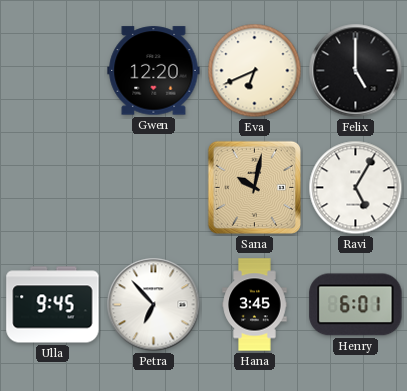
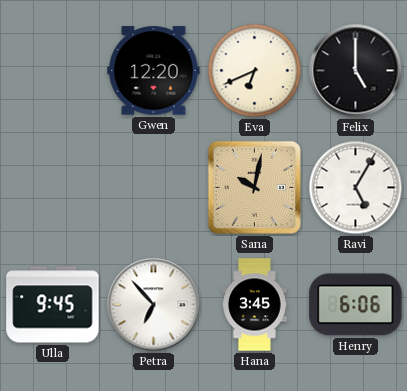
Henry: 6:01 -> 6:06
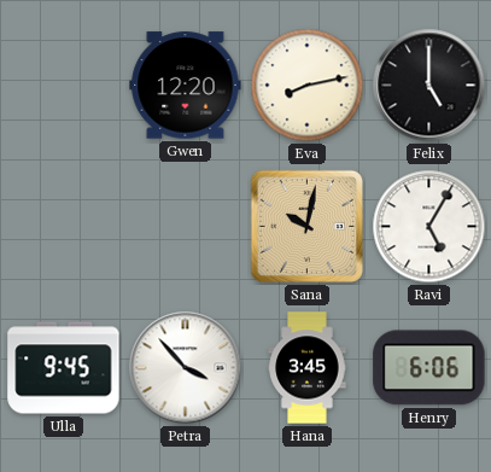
Eva: 6:41 -> 8:13
Petra: 6:53 -> 3:53
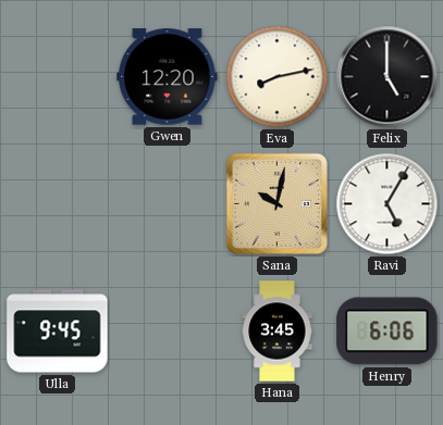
Petra: 3:53 -> none
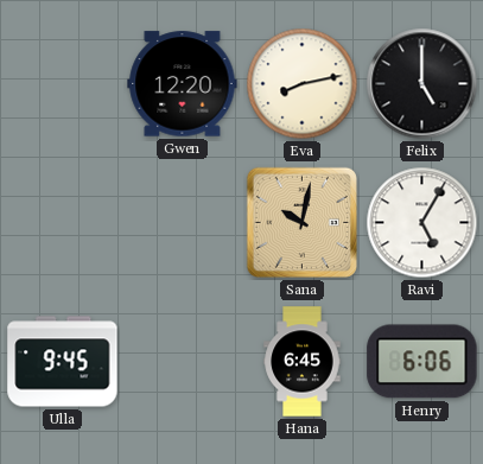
Hana: 3:45 -> 6:45
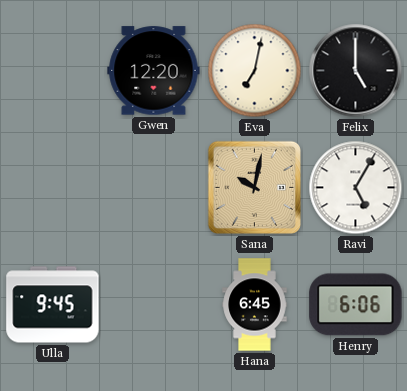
Eva: 8:13 -> 7:02
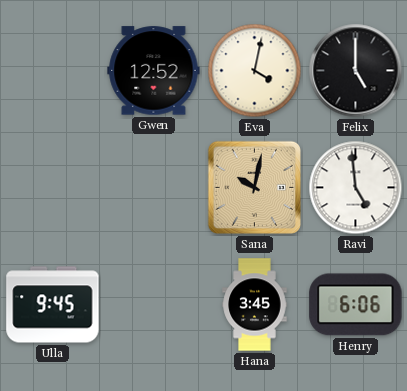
Gwen: 12:20 -> 12:52
Eva: 7:02 -> 4:02
Ravi: 5:05 -> 4:59
Hana: 6:45 -> 3:45
